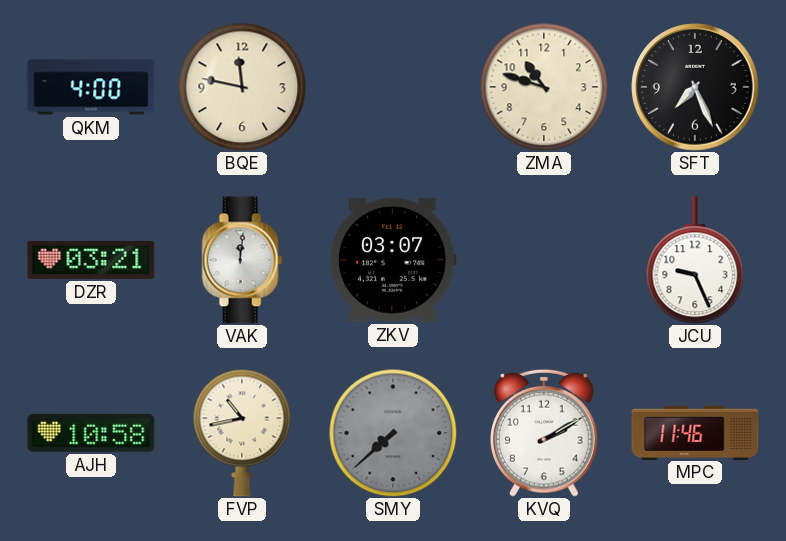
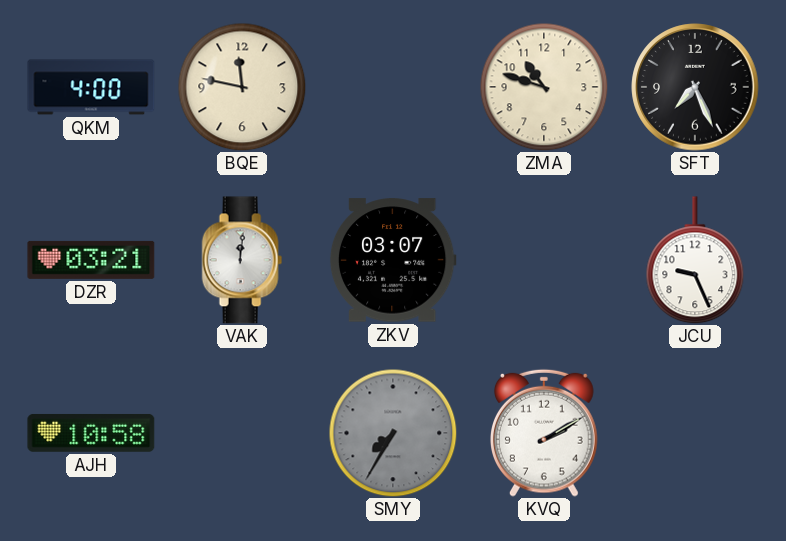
FVP: 10:43 -> none
SMY: 7:38 -> 7:35
MPC: 11:46 -> none
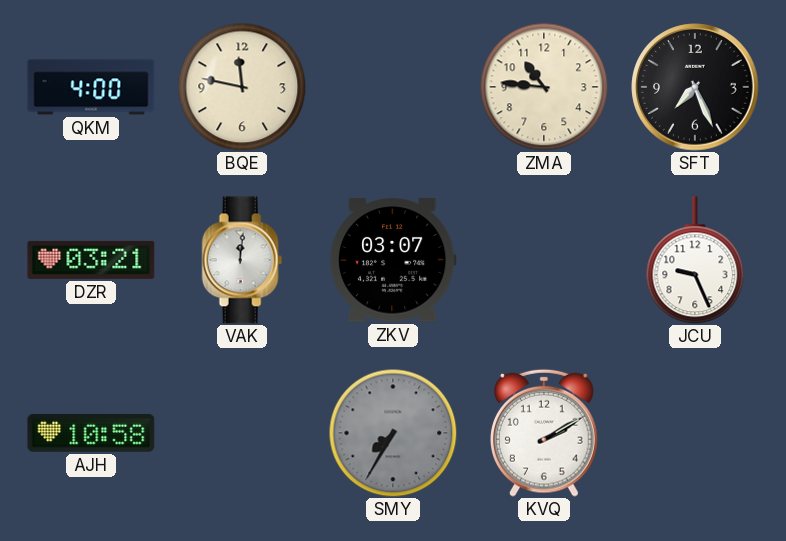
ZMA: 10:48 -> 10:46
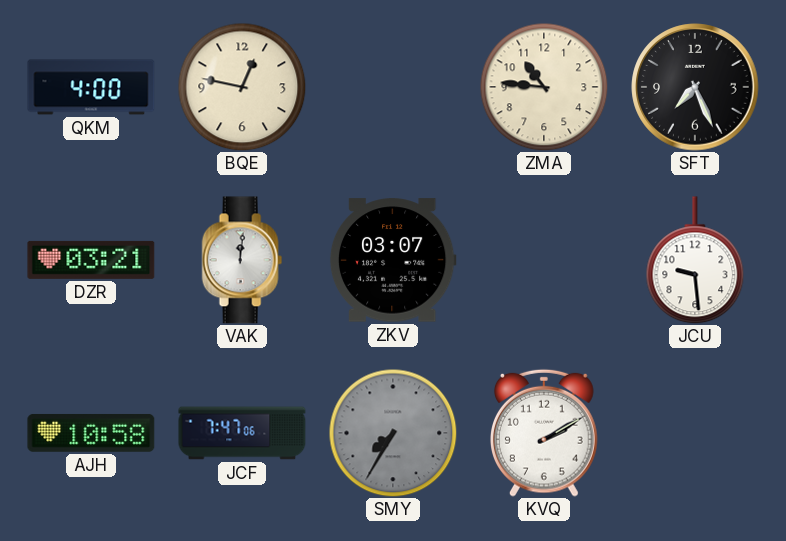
BQE: 11:47 -> 12:47
JCU: 9:26 -> 9:29
JCF: none -> 7:47
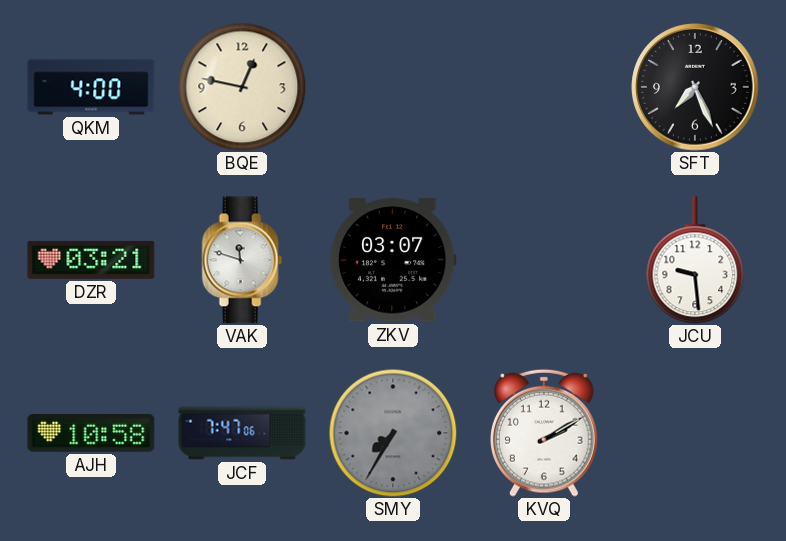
ZMA: 10:46 -> none
VAK: 12:01 -> 11:48
